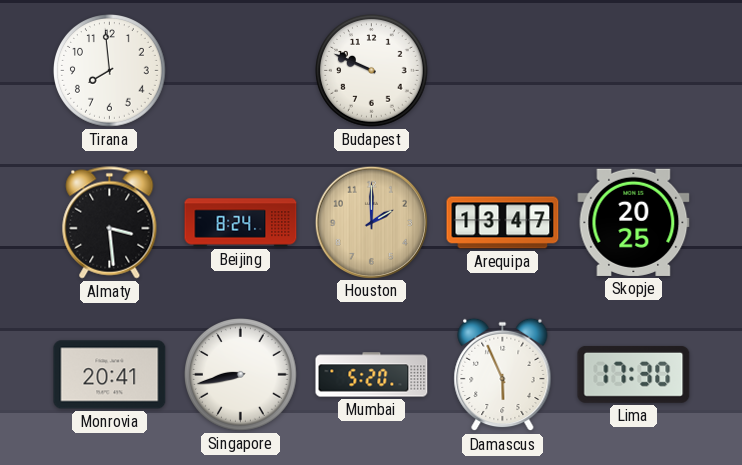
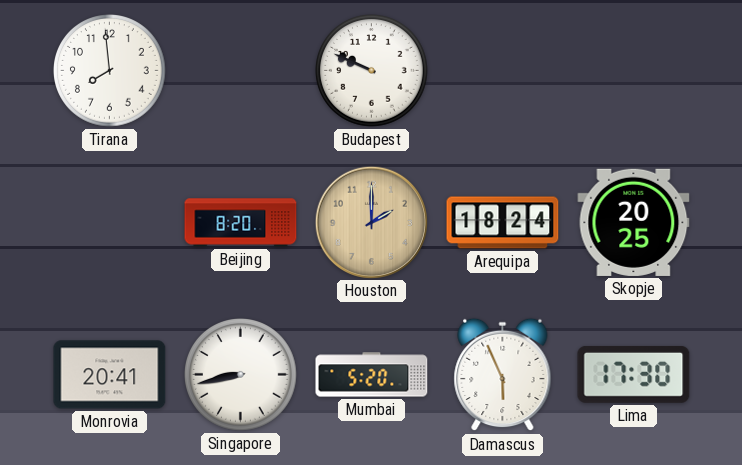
Almaty: 3:29 -> none
Beijing: 8:24 -> 8:20
Arequipa: 13:47 -> 18:24
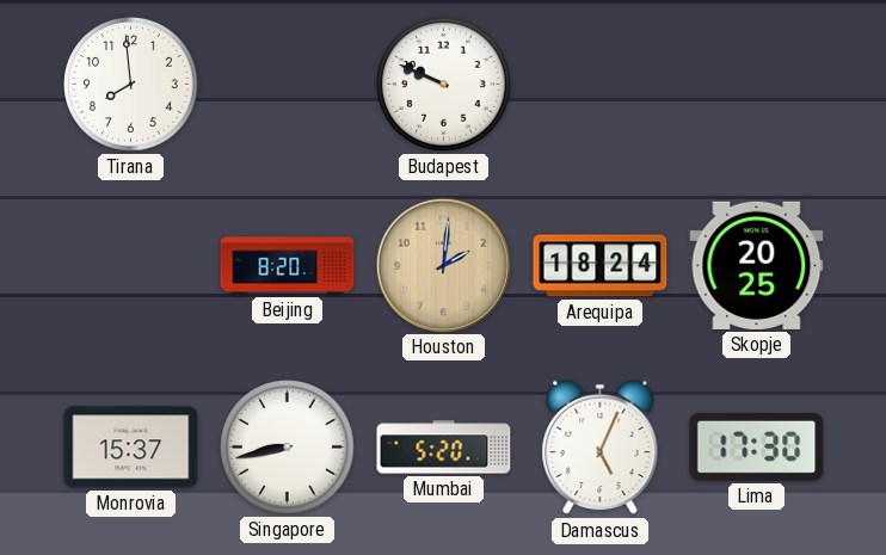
Houston: 2:00 -> 2:01
Monrovia: 20:41 -> 15:37
Damascus: 5:56 -> 5:04
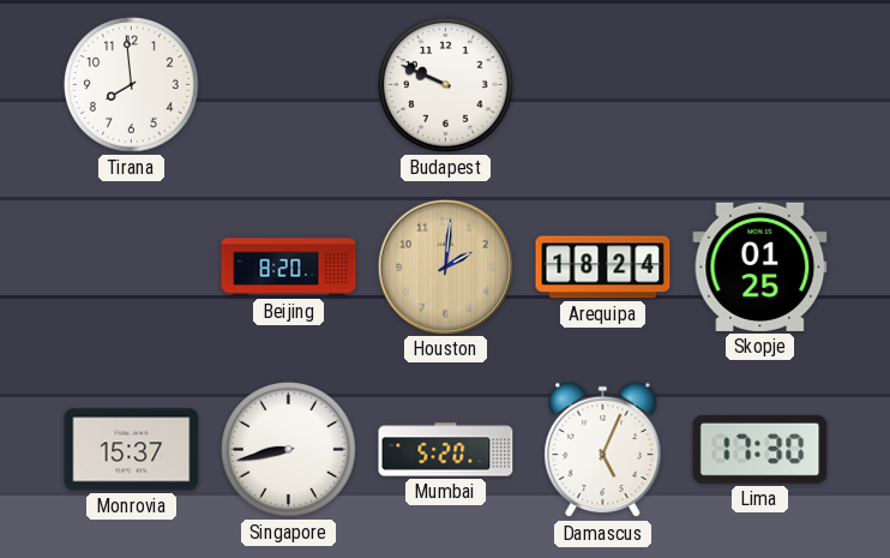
Skopje: 20:25 -> 01:25
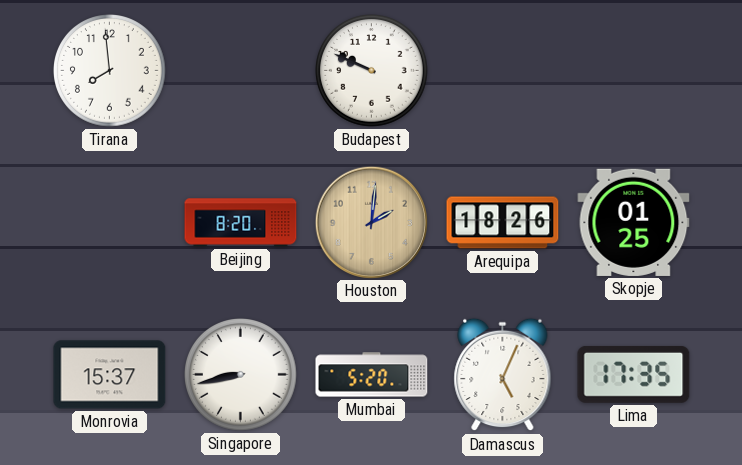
Arequipa: 18:24 -> 18:26
Lima: 17:30 -> 17:35
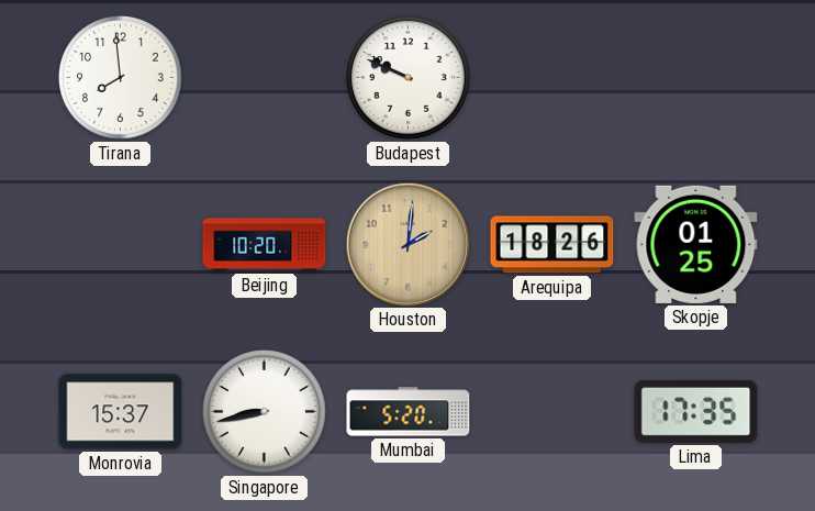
Beijing: 8:20 -> 10:20
Damascus: 5:04 -> none
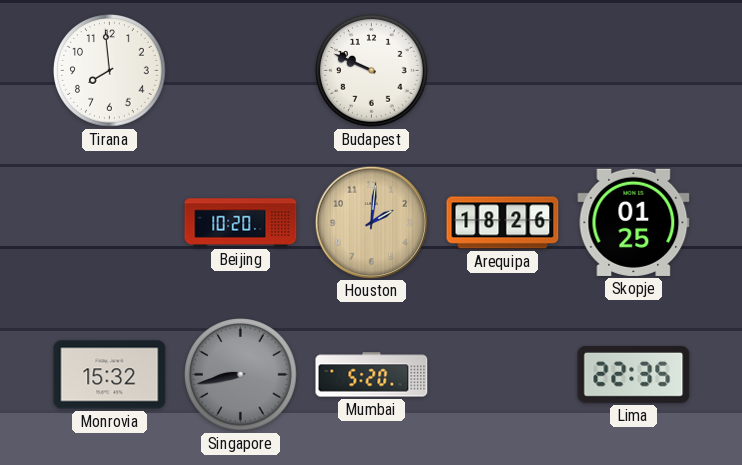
Monrovia: 15:37 -> 15:32
Singapore dial: white -> grey
Lima: 17:35 -> 22:35
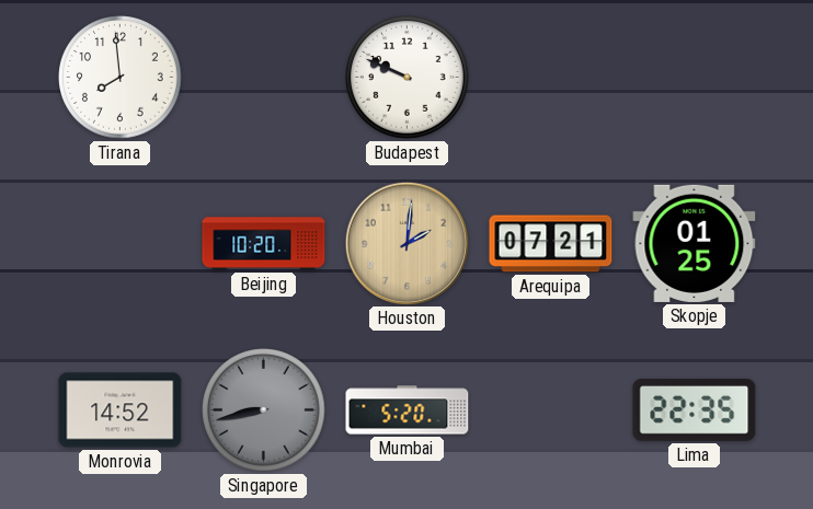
Arequipa: 18:26 -> 07:21
Monrovia: 15:32 -> 14:52
